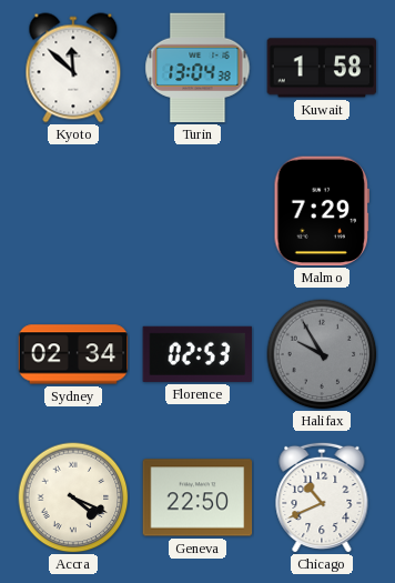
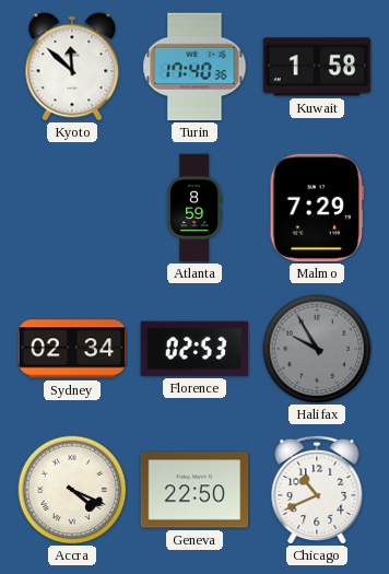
Turin: 13:04 -> 17:40
Atlanta: none -> 8:59
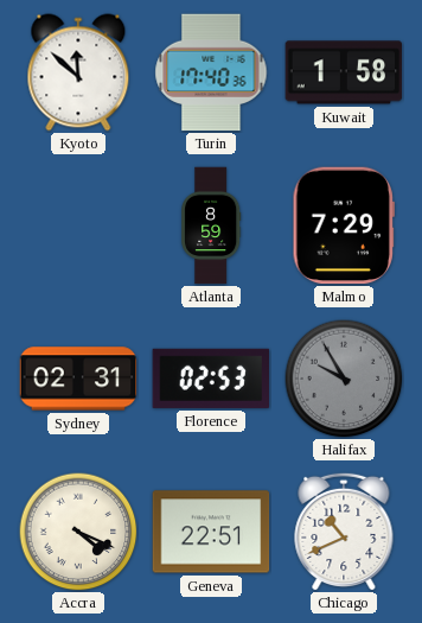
Sydney: 02:34 -> 02:31
Geneva: 22:50 -> 22:51
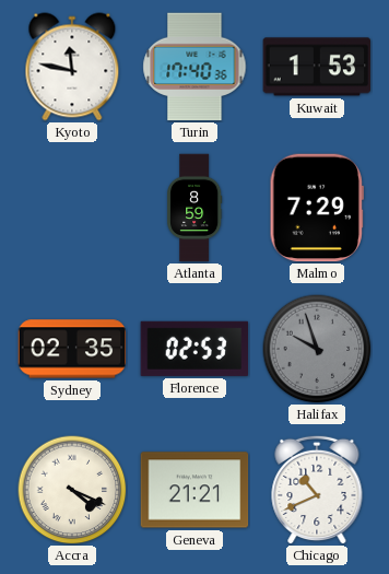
Kyoto: 11:52 -> 11:47
Kuwait: 1:58 -> 1:53
Sydney: 02:31 -> 02:35
Halifax: 9:55 -> 9:57
Geneva: 22:51 -> 21:21
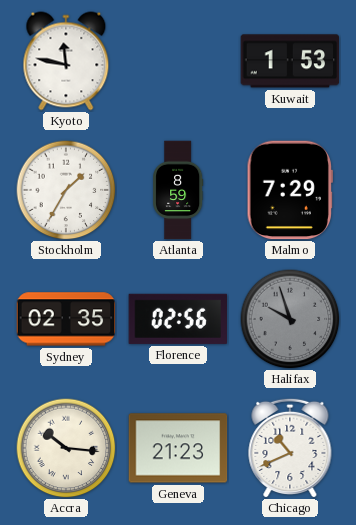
Turin: 17:40 -> none
Stockholm: none -> 1:35
Florence: 02:53 -> 02:56
Accra: 4:19 -> 10:16
Geneva: 21:21 -> 21:23
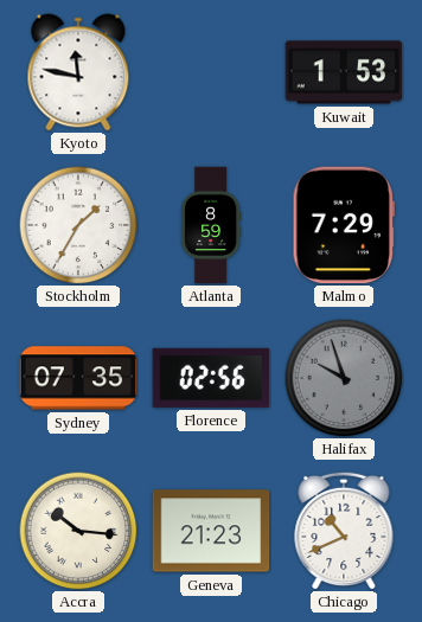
Sydney: 02:35 -> 07:35
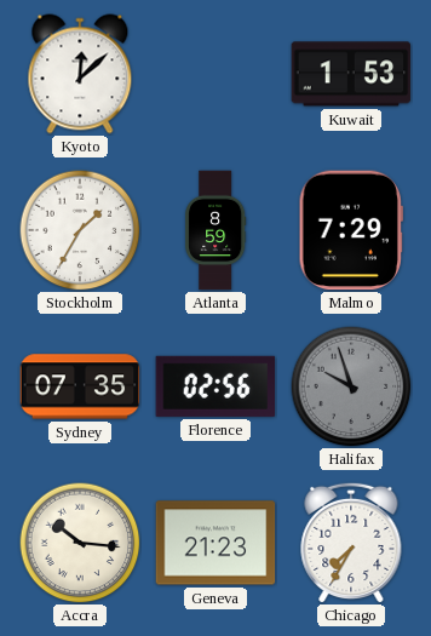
Kyoto: 11:47 -> 12:08
Chicago: 10:41 -> 7:35
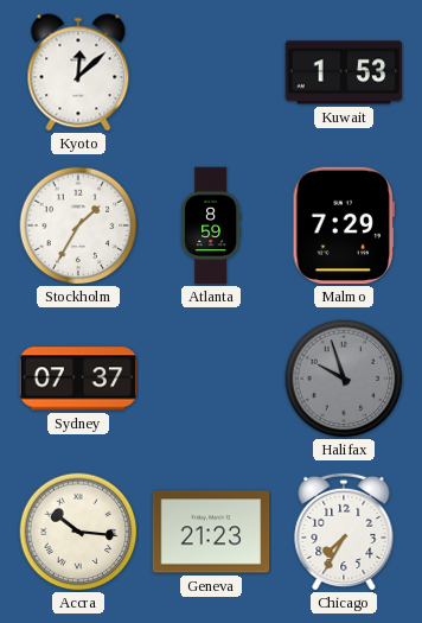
Sydney: 07:35 -> 07:37
Florence: 02:56 -> none
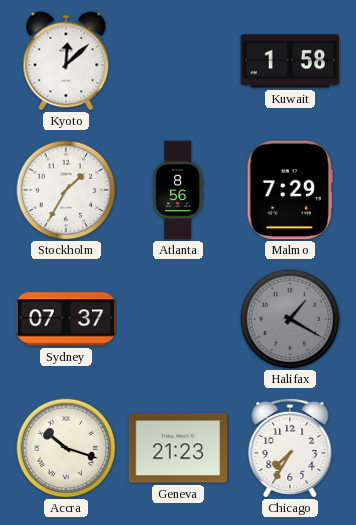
Kuwait: 1:53 -> 1:58
Atlanta: 8:59 -> 8:56
Halifax: 9:57 -> 1:20
Accra: 10:16 -> 10:18
